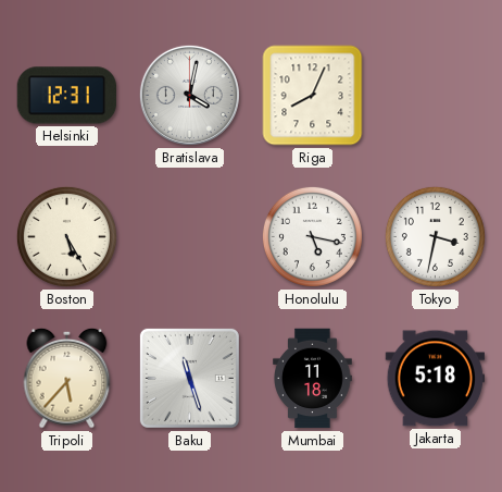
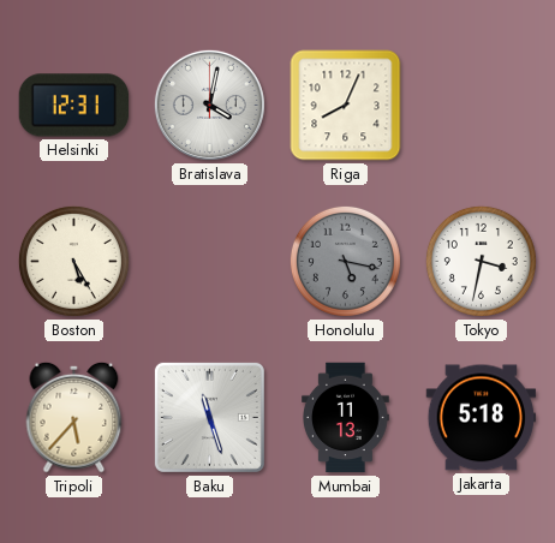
Honolulu dial: white -> grey
Mumbai: 11:18 -> 11:13
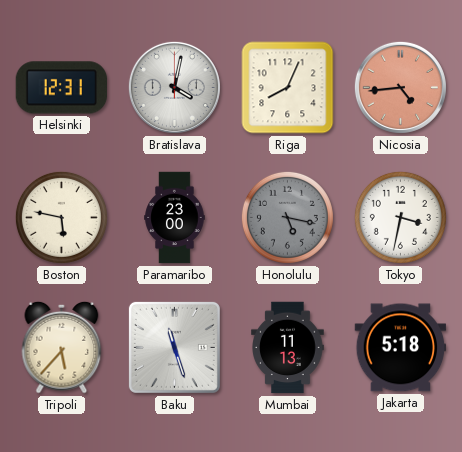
Nicosia: none -> 4:44
Boston: 5:25 -> 5:47
Paramaribo: none -> 23:00
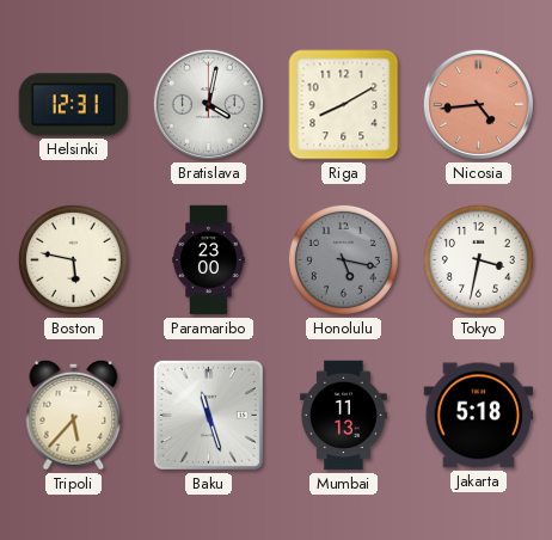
Riga: 8:04 -> 8:10
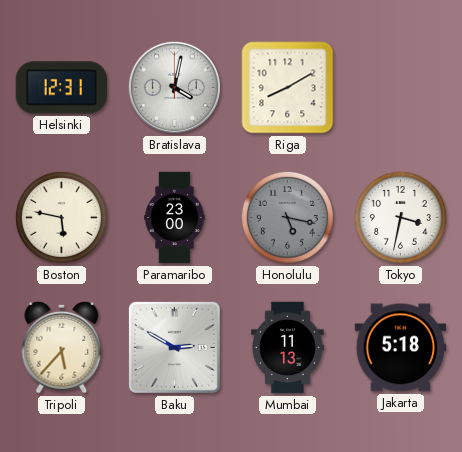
Nicosia: 4:44 -> none
Baku: 11:27 -> 2:50
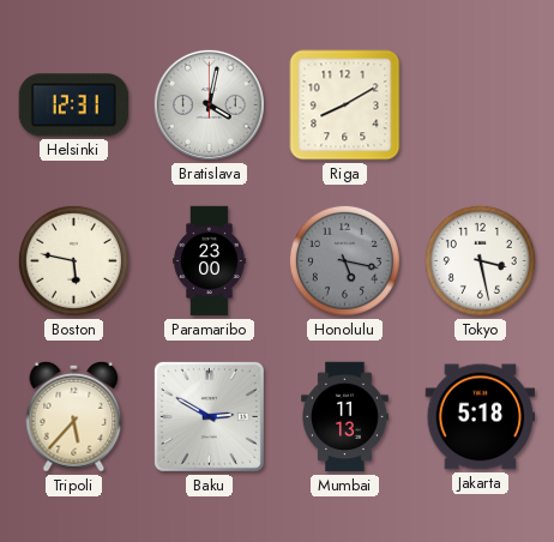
Tokyo: 3:32 -> 3:28
